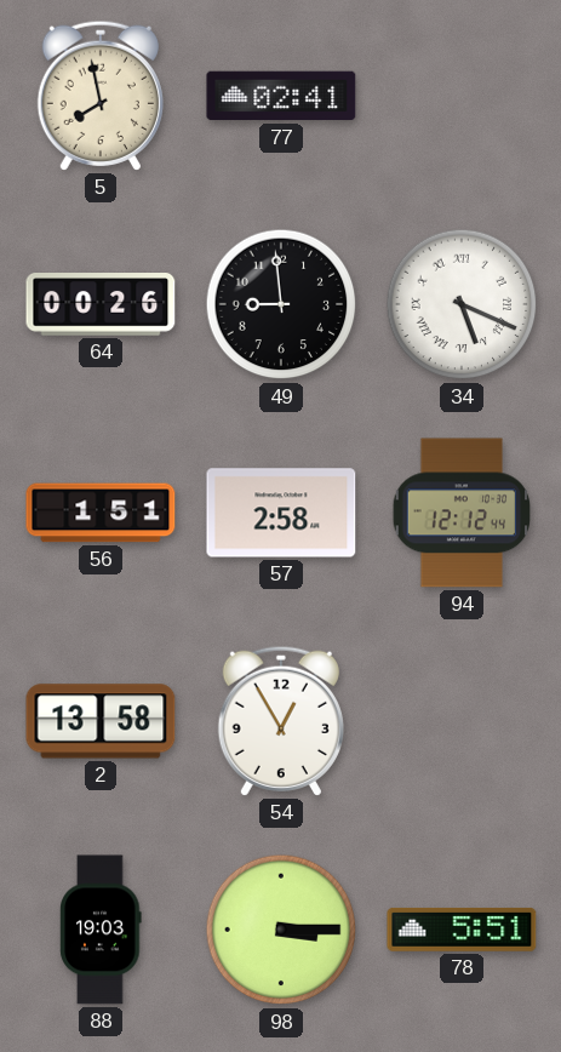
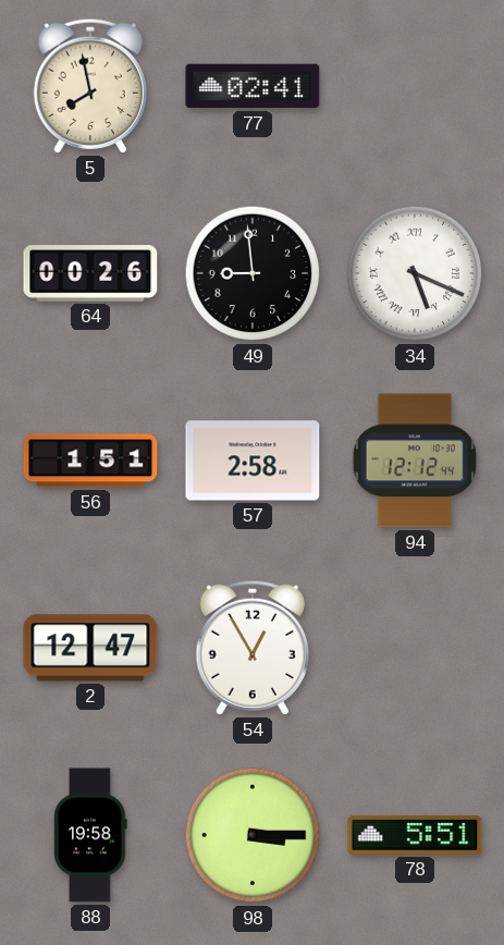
2: 13:58 -> 12:47
88: 19:03 -> 19:58
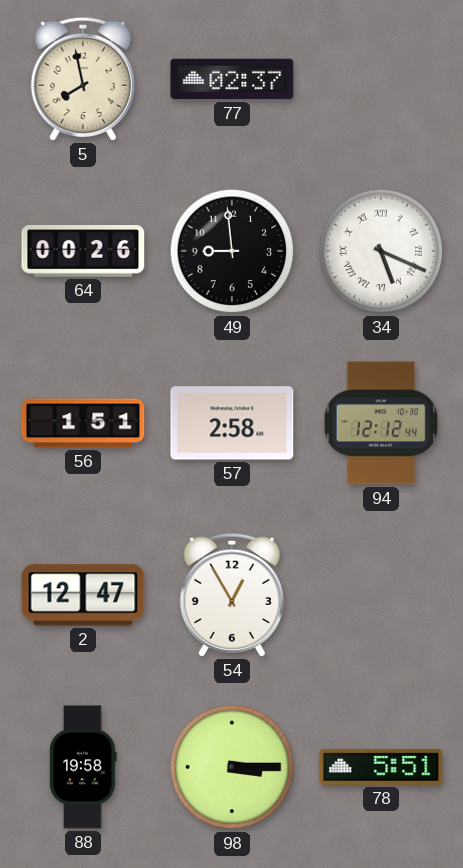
77: 02:41 -> 02:37
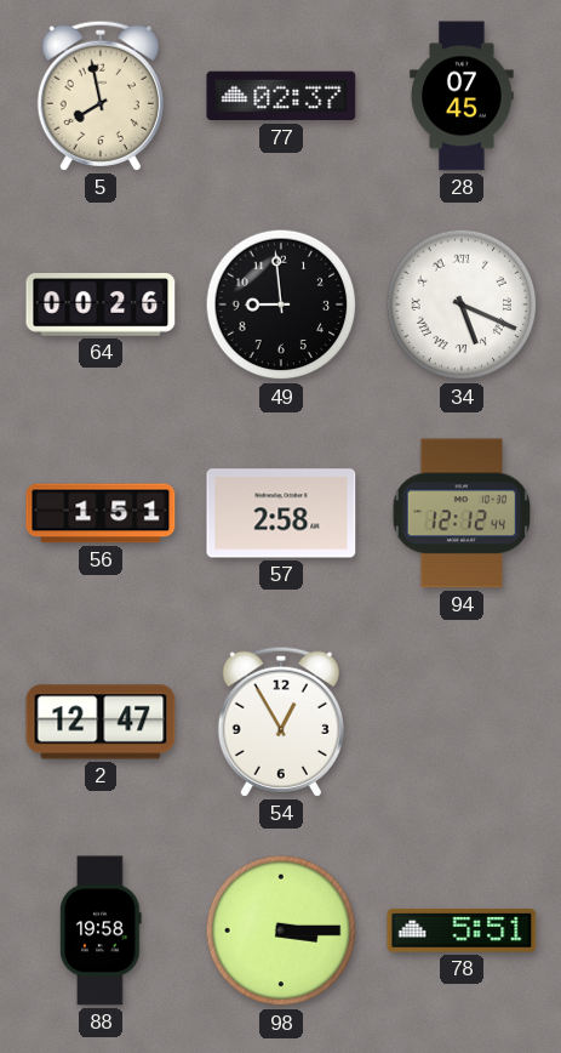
28: none -> 07:45
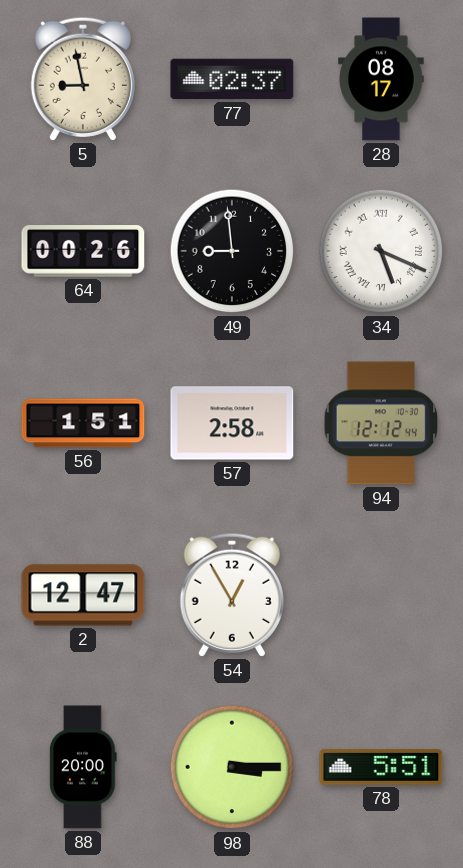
5: 7:58 -> 8:58
28: 07:45 -> 08:17
88: 19:58 -> 20:00
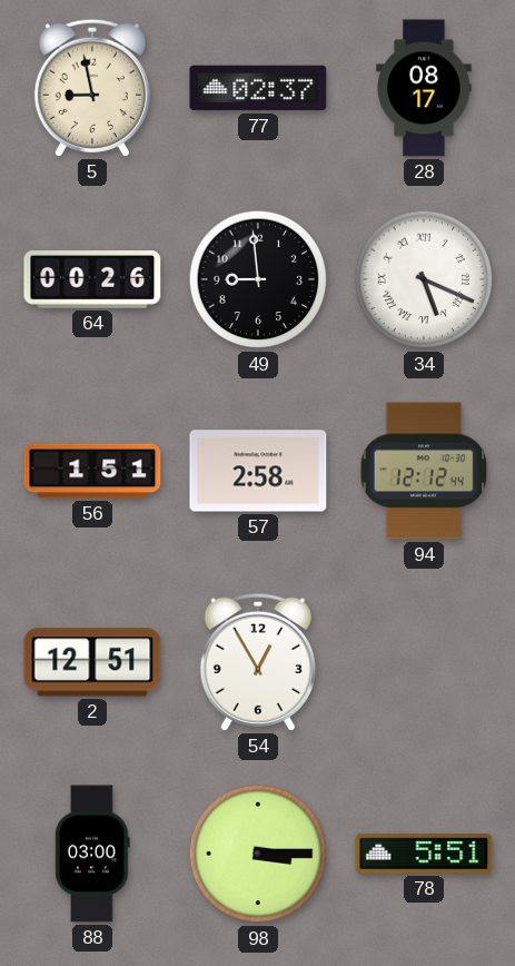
2: 12:47 -> 12:51
88: 20:00 -> 03:00
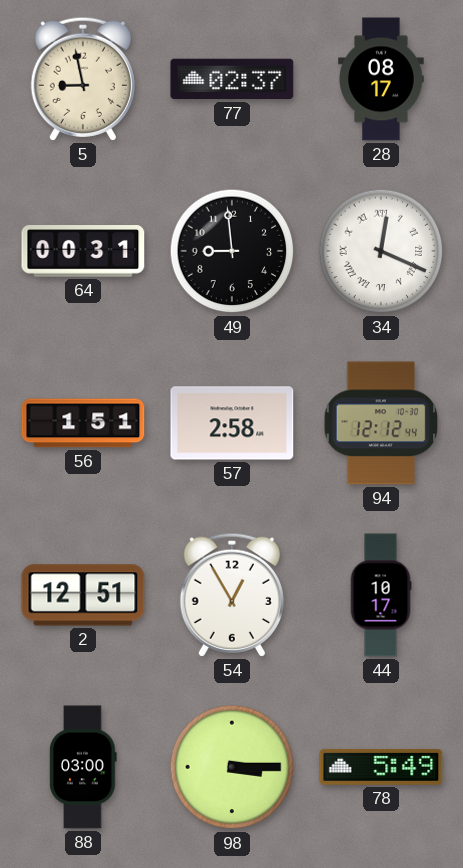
64: 00:26 -> 00:31
34: 5:19 -> 12:19
44: none -> 10:17
78: 5:51 -> 5:49
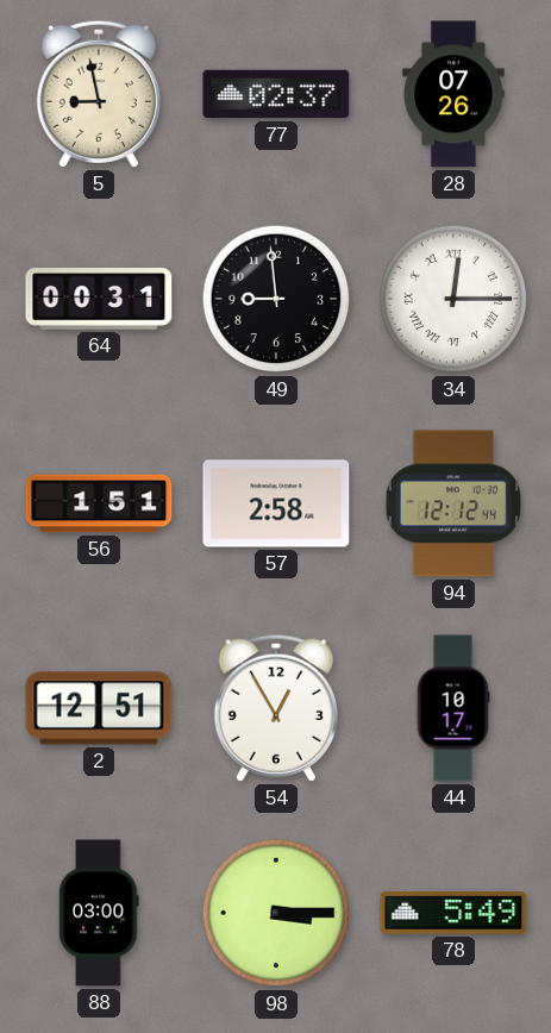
28: 08:17 -> 07:26
34: 12:19 -> 12:15
